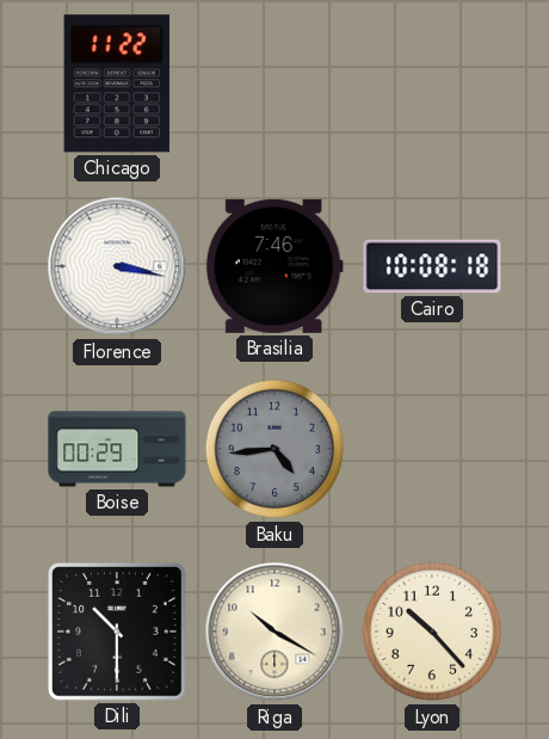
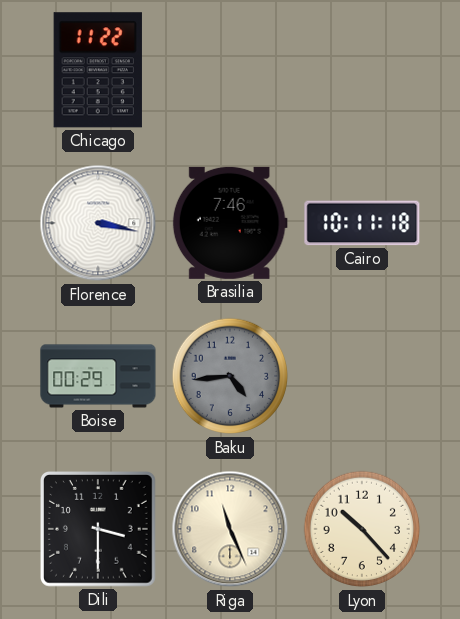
Cairo: 10:08 -> 10:11
Dili: 10:30 -> 3:30
Riga: 10:20 -> 11:26
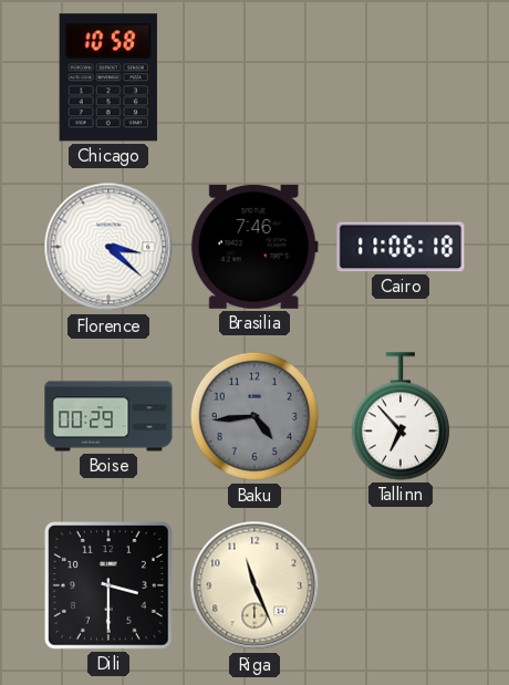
Chicago: 11:22 -> 10:58
Florence: 3:17 -> 3:22
Cairo: 10:11 -> 11:06
Tallinn: none -> 6:53
Lyon: 10:23 -> none
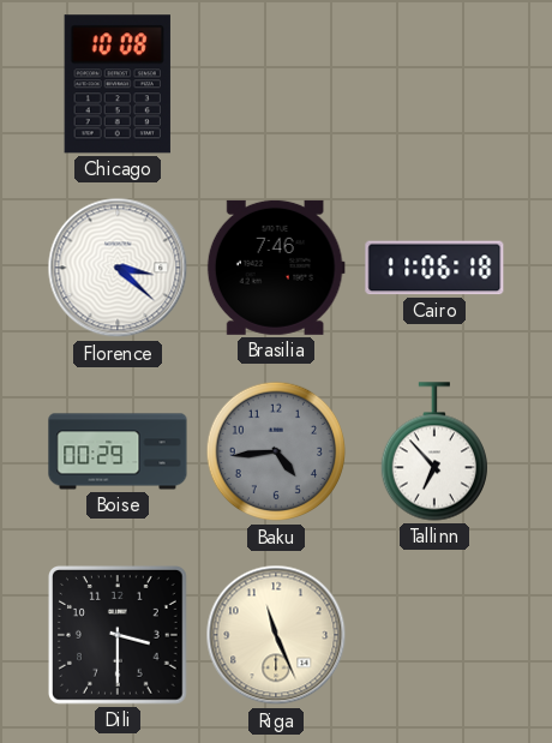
Chicago: 10:58 -> 10:08
